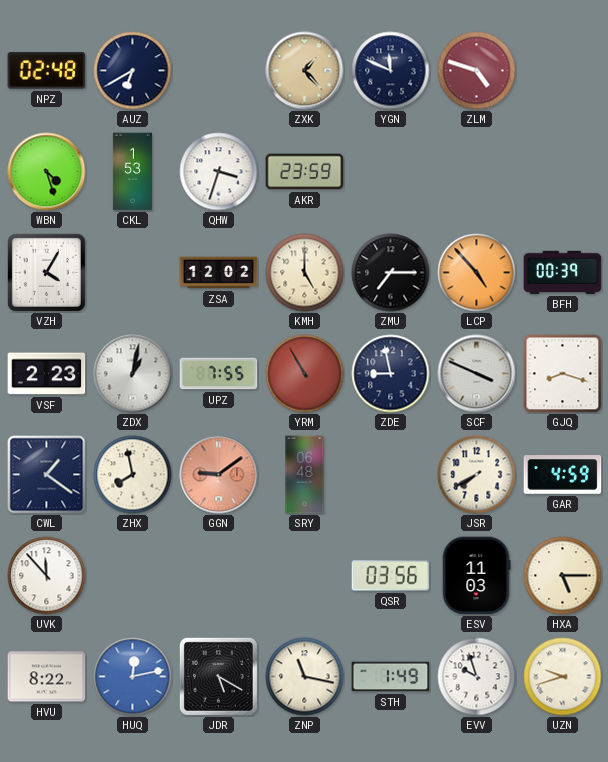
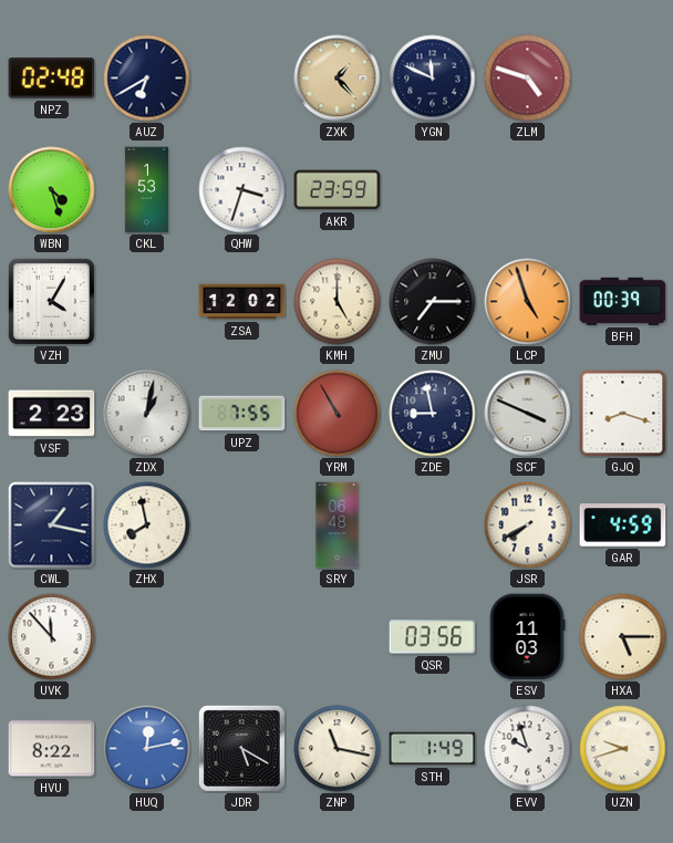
LCP: 4:53 -> 4:57
CWL: 1:21 -> 1:17
GGN: 9:09 -> none
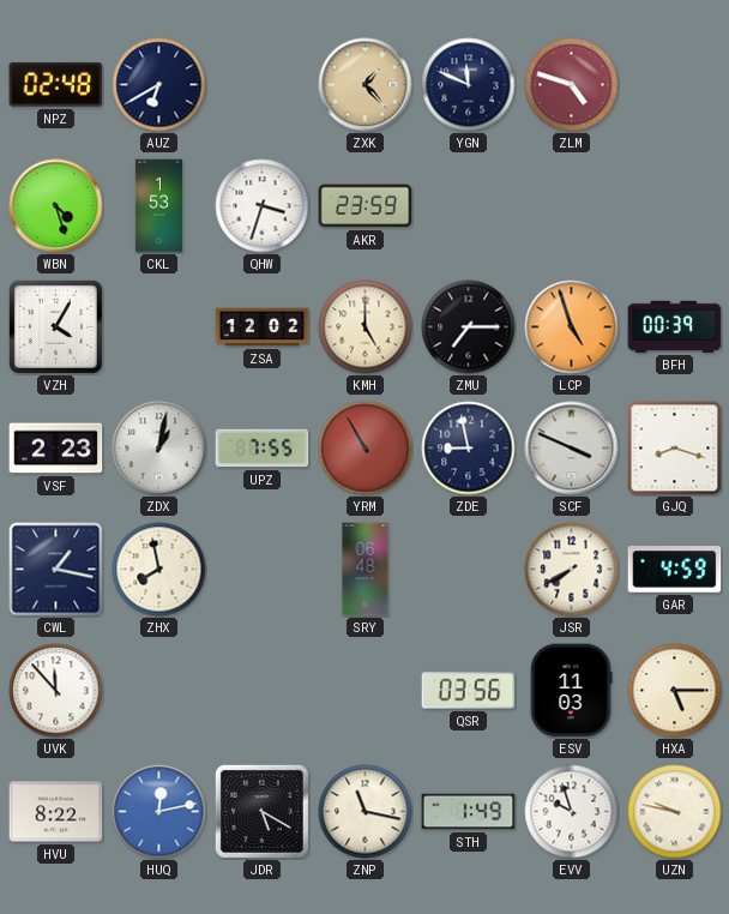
UZN: 9:42 -> 9:47
